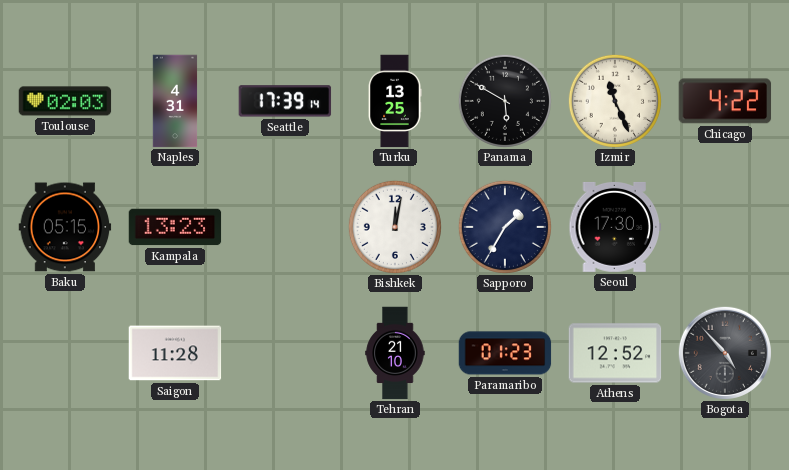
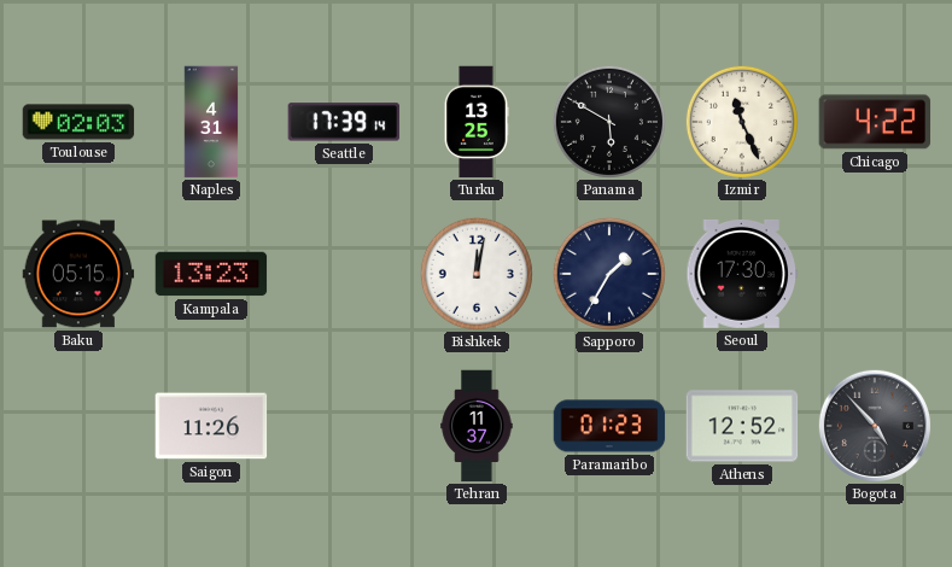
Saigon: 11:28 -> 11:26
Tehran: 21:10 -> 11:37
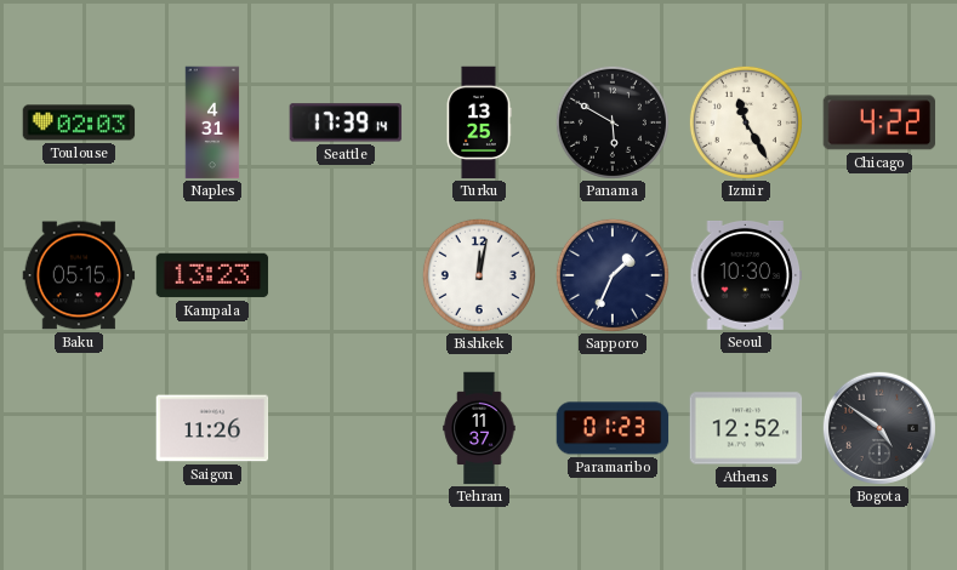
Izmir: 11:26 -> 11:25
Sapporo: 1:35 -> 1:34
Seoul: 17:30 -> 10:30
Bogota: 4:53 -> 4:51
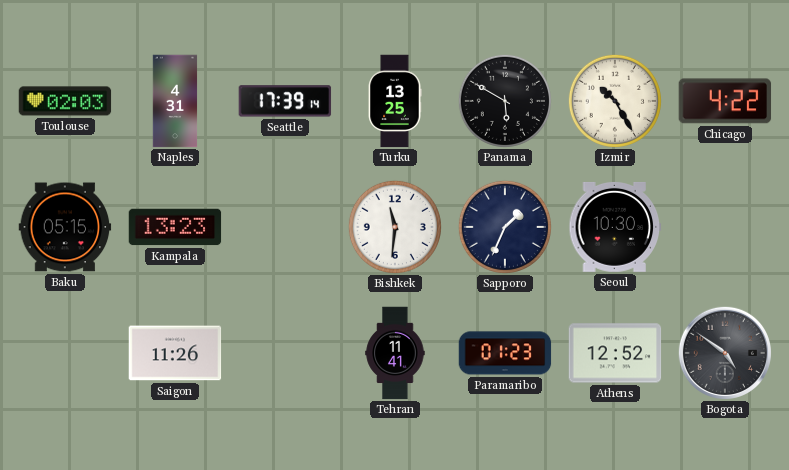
Izmir: 11:25 -> 10:25
Bishkek: 12:02 -> 11:31
Tehran: 11:37 -> 11:41
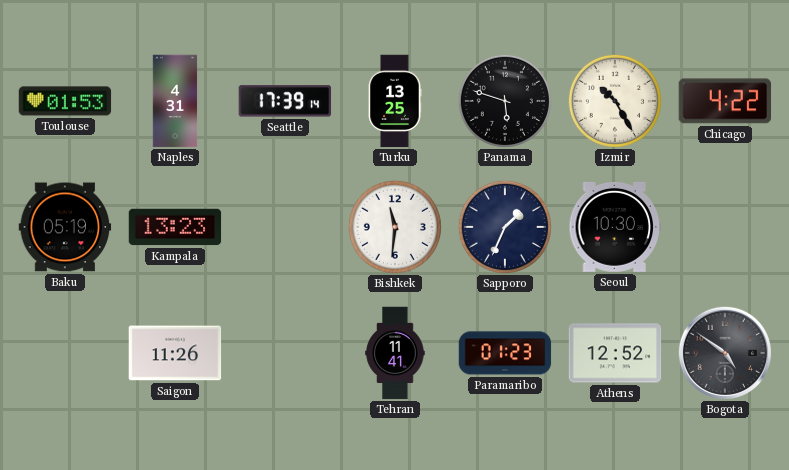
Toulouse: 02:03 -> 01:53
Panama: 5:50 -> 5:48
Baku: 05:15 -> 05:19
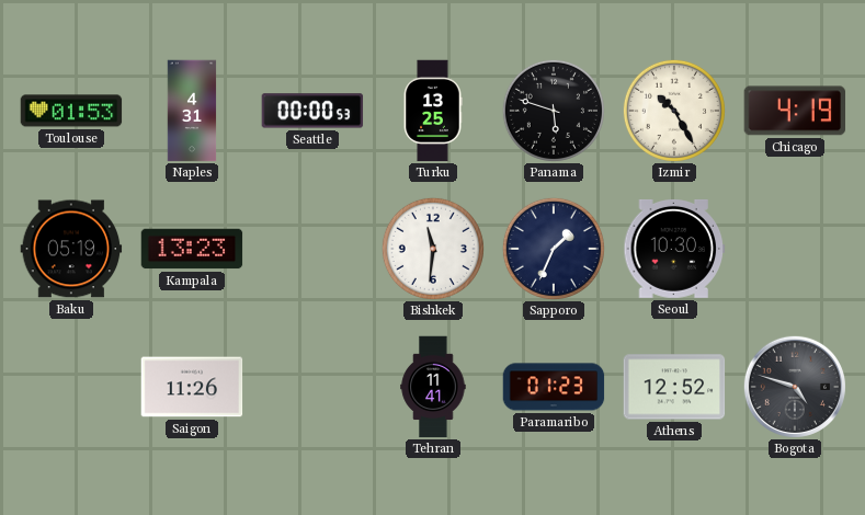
Seattle: 17:39 -> 00:00
Chicago: 4:22 -> 4:19
Bogota: 4:51 -> 4:48
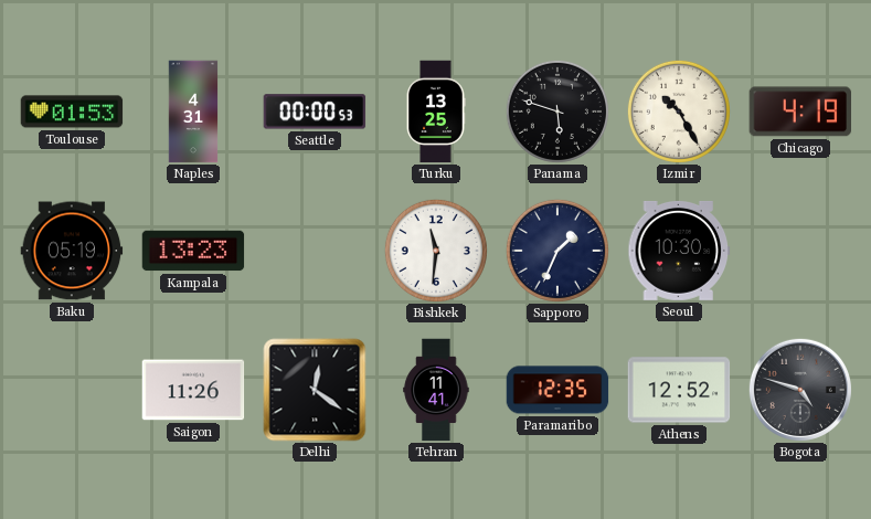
Delhi: none -> 12:21
Paramaribo: 01:23 -> 12:35
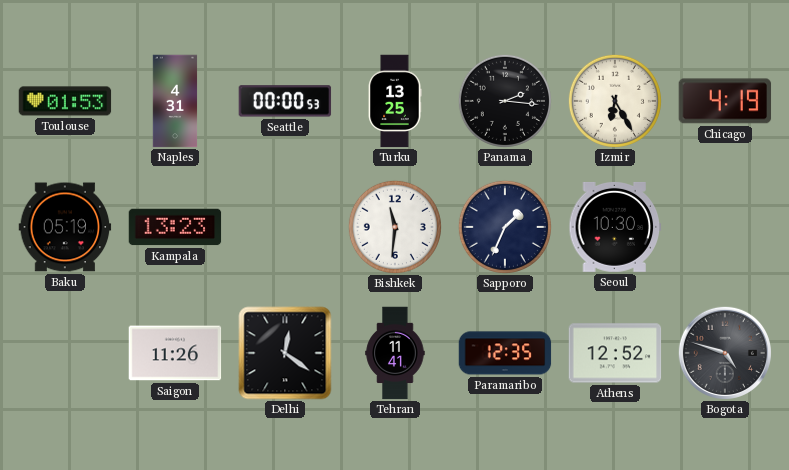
Panama: 5:48 -> 2:16
Izmir: 10:25 -> 6:25
